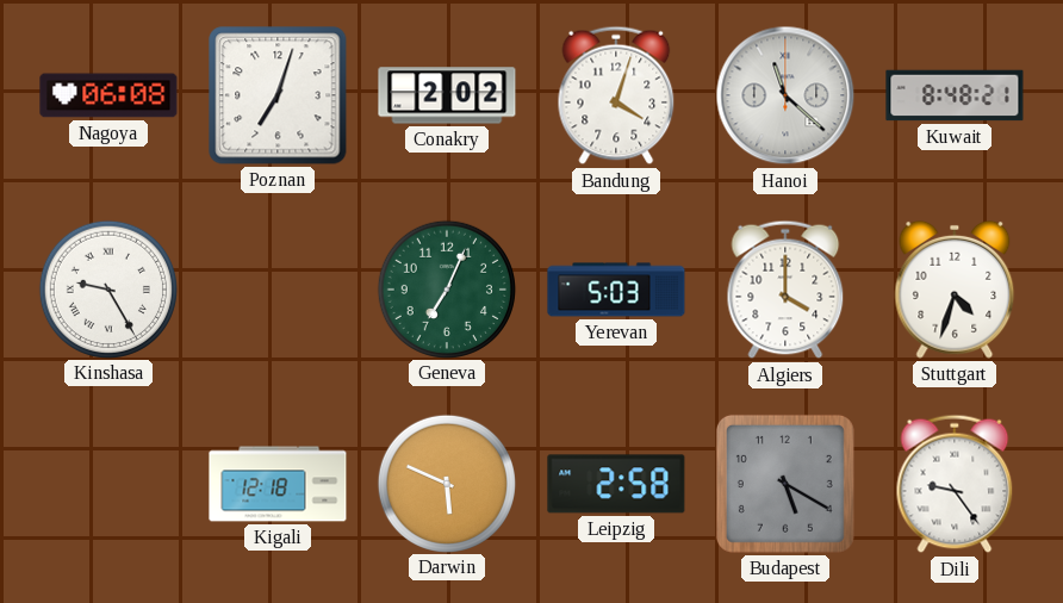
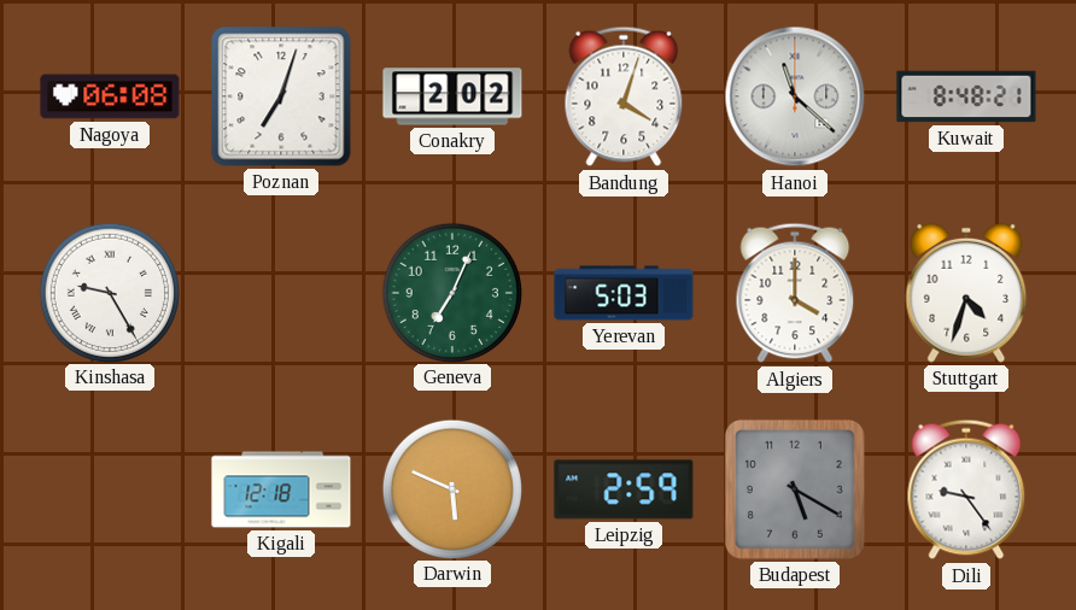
Leipzig: 2:58 -> 2:59
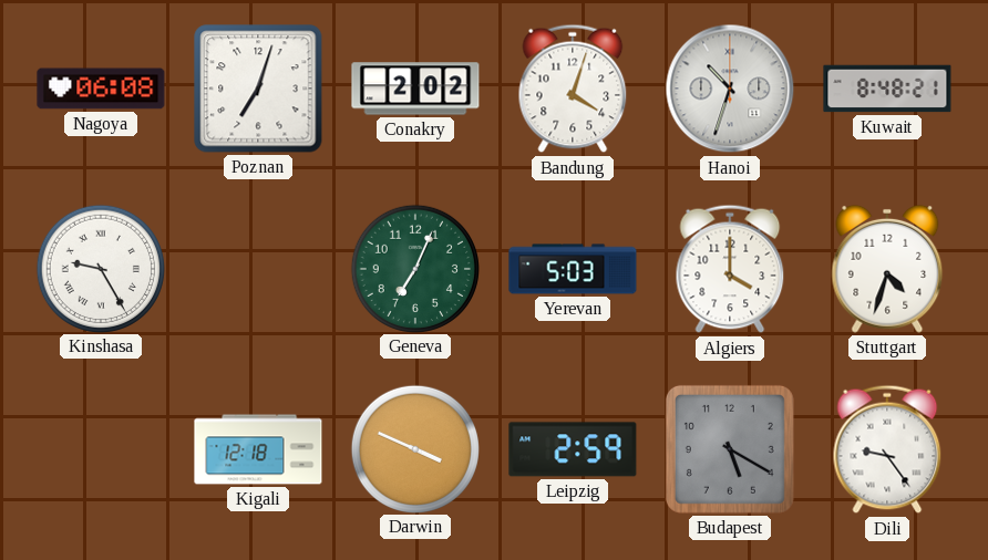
Hanoi: 11:22 -> 10:33
Darwin: 5:49 -> 3:49
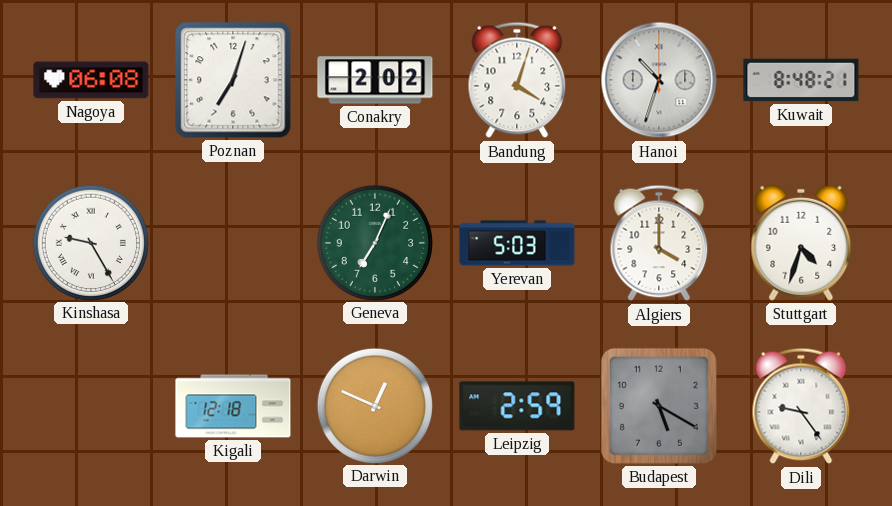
Darwin: 3:49 -> 12:49
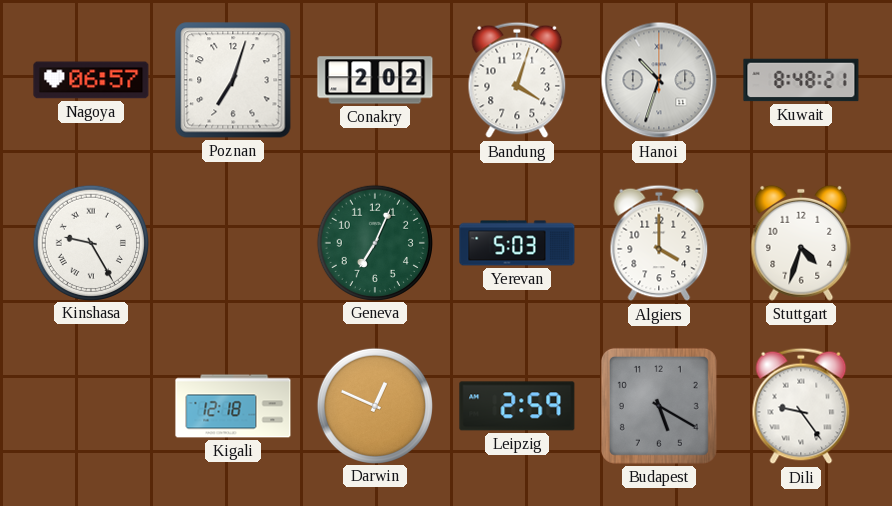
Nagoya: 06:08 -> 06:57
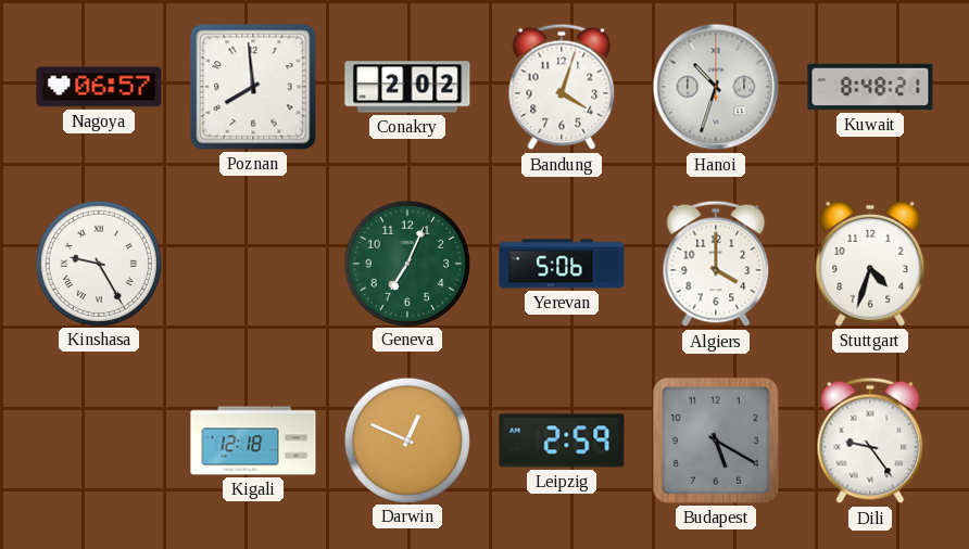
Poznan: 7:03 -> 7:59
Yerevan: 5:03 -> 5:06
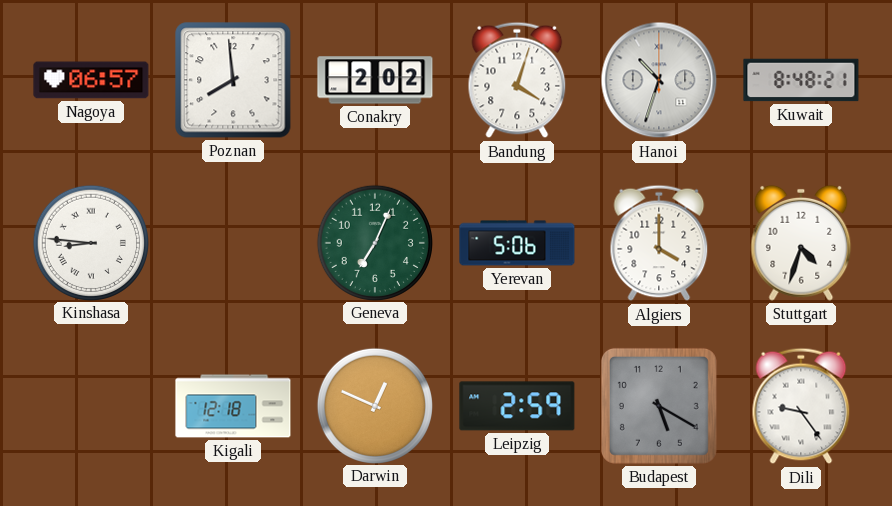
Kinshasa: 9:25 -> 8:46
